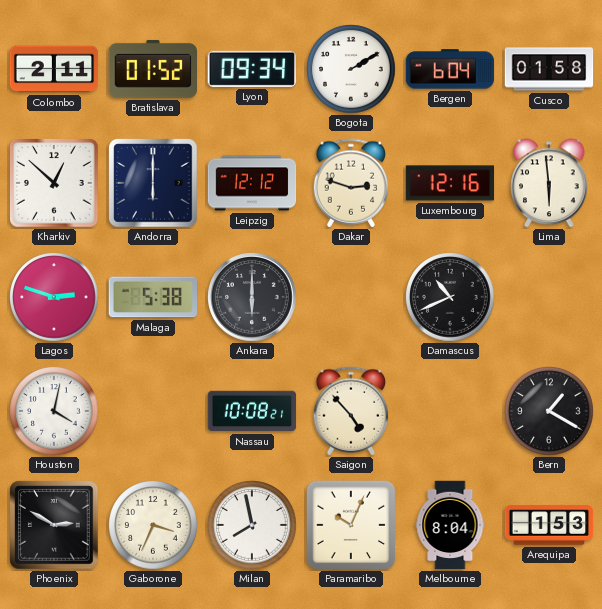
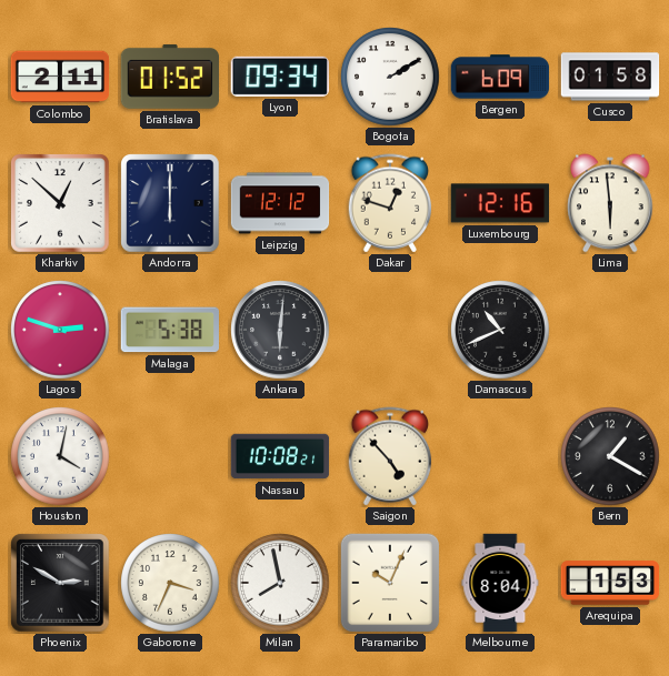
Bergen: 6:04 -> 6:09
Dakar: 2:48 -> 12:48
Ankara: 6:00 -> 6:01
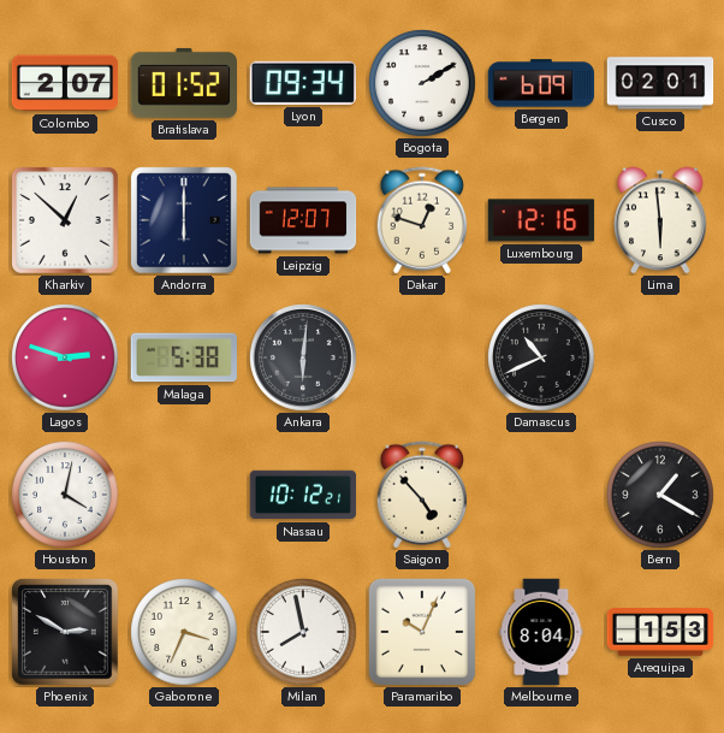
Colombo: 2:11 -> 2:07
Cusco: 01:58 -> 02:01
Leipzig: 12:12 -> 12:07
Nassau: 10:08 -> 10:12
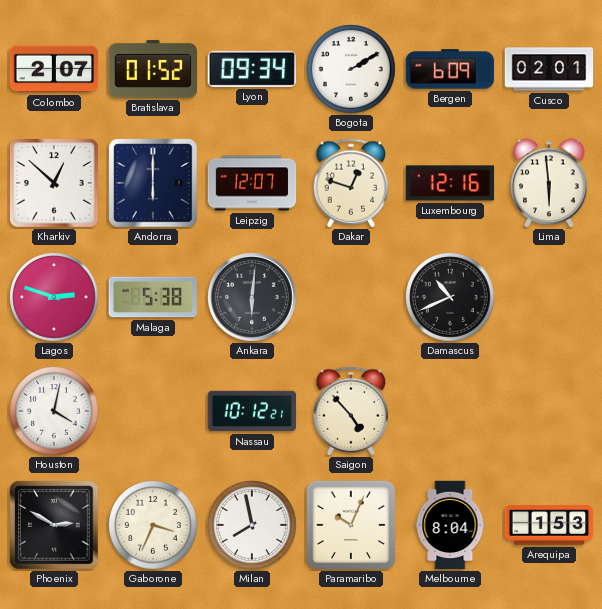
Bern: 1:20 -> none
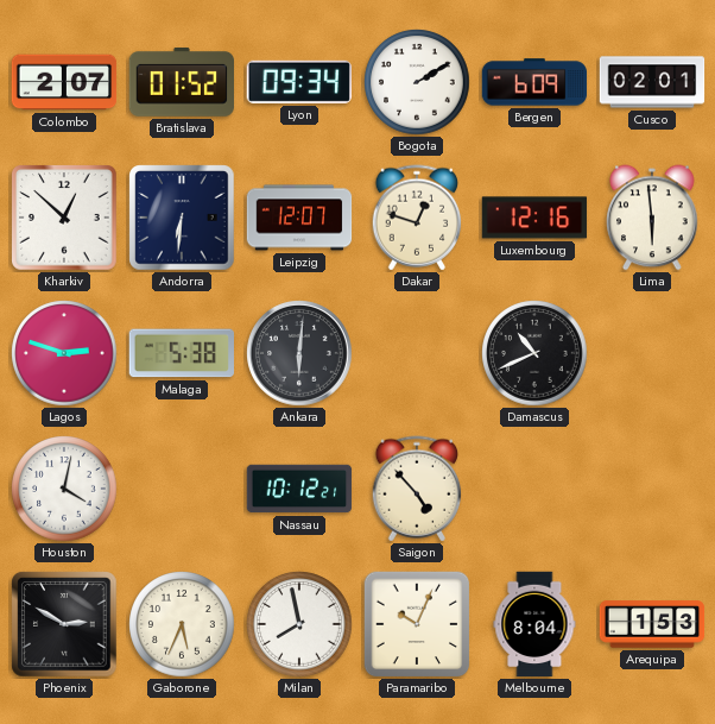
Andorra: 6:00 -> 6:31
Gaborone: 3:34 -> 5:34
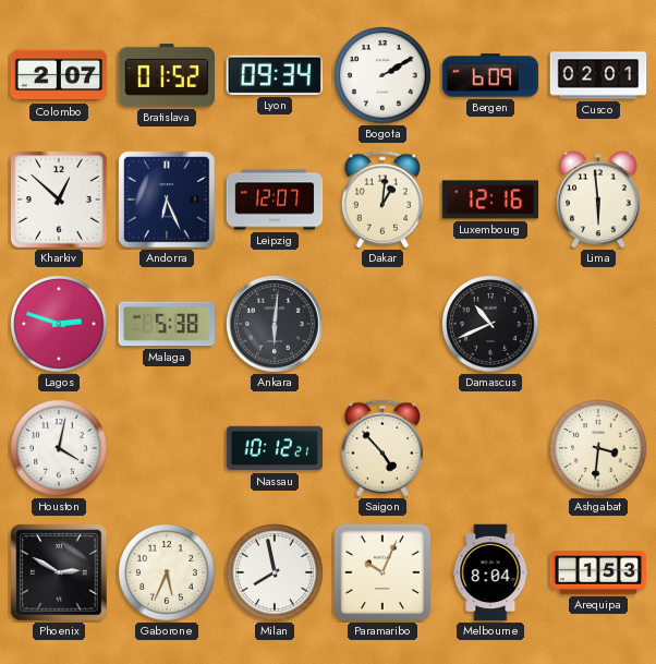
Andorra: 6:31 -> 6:26
Dakar: 12:48 -> 1:01
Ashgabat: none -> 3:31
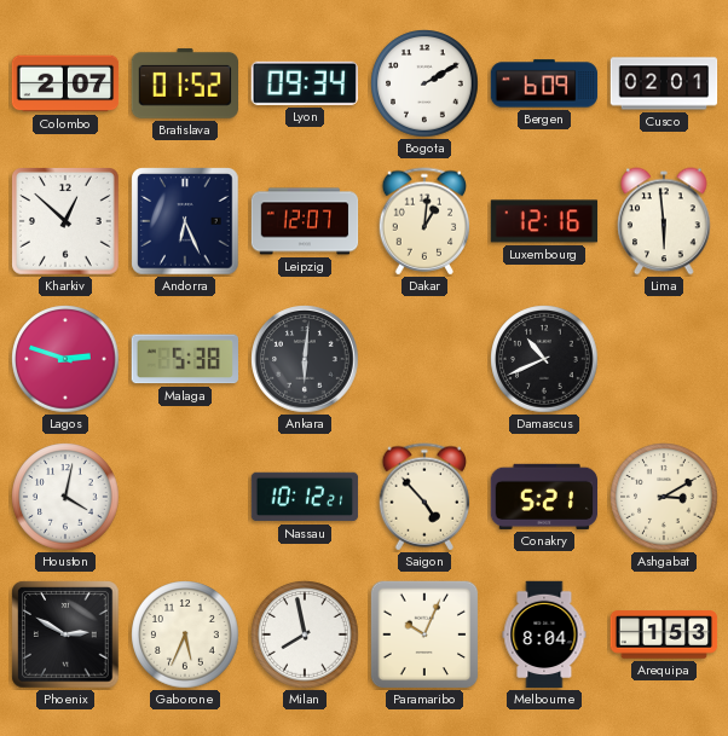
Conakry: none -> 5:21
Ashgabat: 3:31 -> 3:10
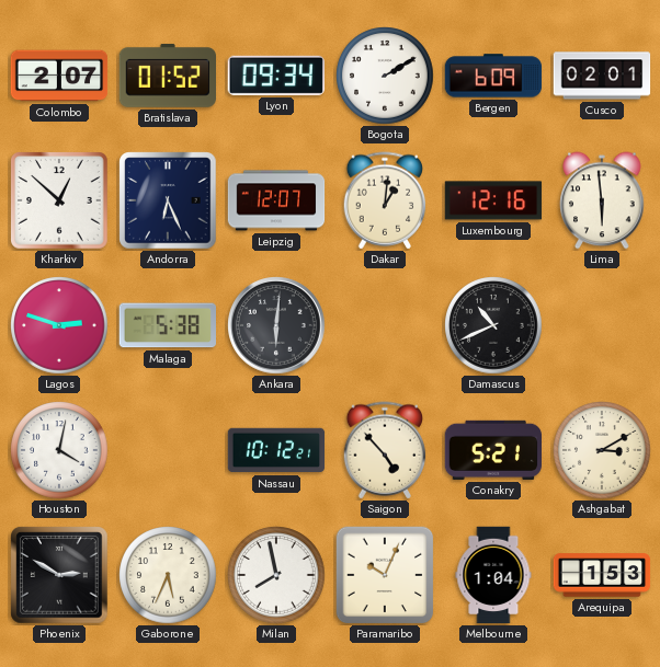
Melbourne: 8:04 -> 1:04
